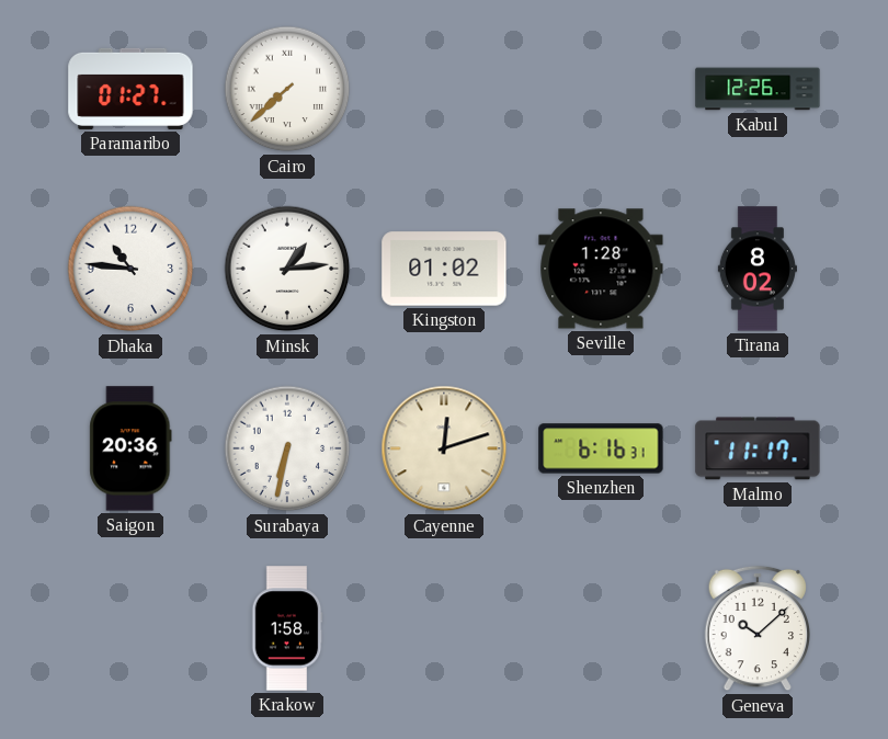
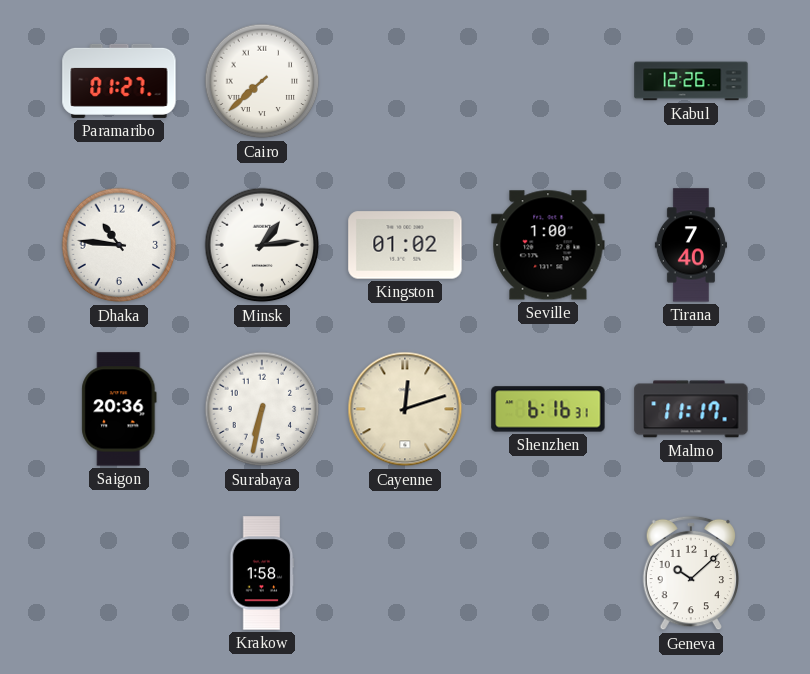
Seville: 1:28 -> 1:00
Tirana: 8:02 -> 7:40
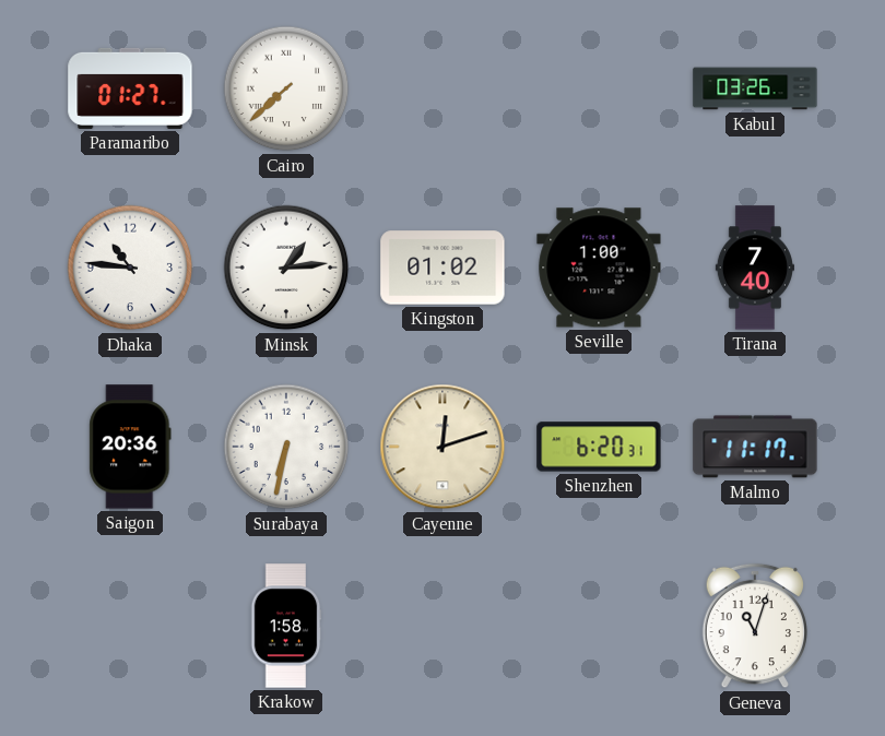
Kabul: 12:26 -> 03:26
Shenzhen: 6:16 -> 6:20
Geneva: 10:08 -> 11:03
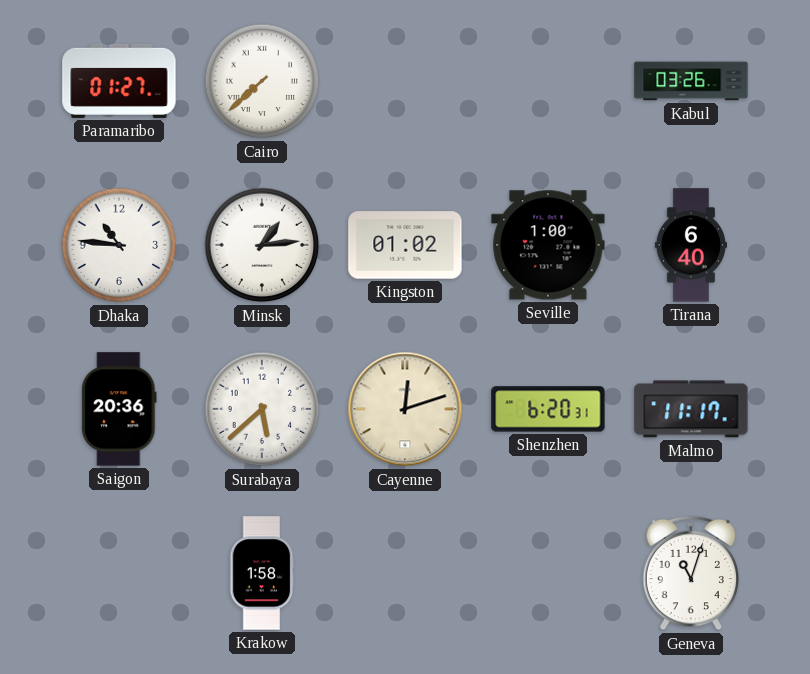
Tirana: 7:40 -> 6:40
Surabaya: 6:32 -> 5:38
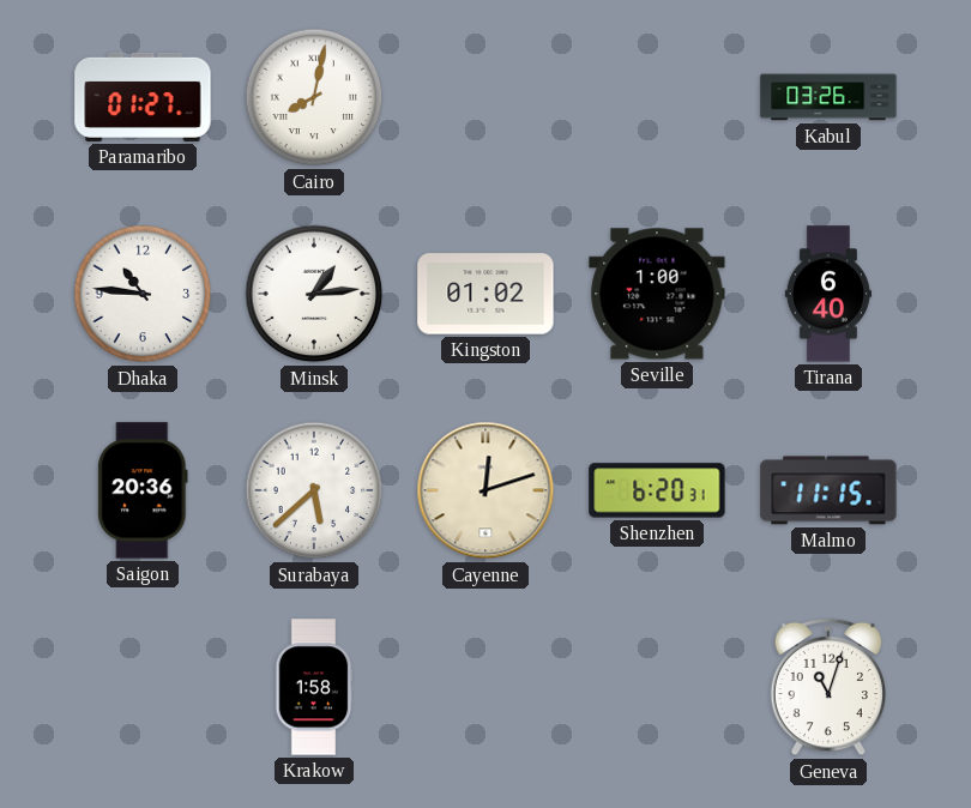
Cairo: 7:38 -> 8:02
Malmo: 11:17 -> 11:15
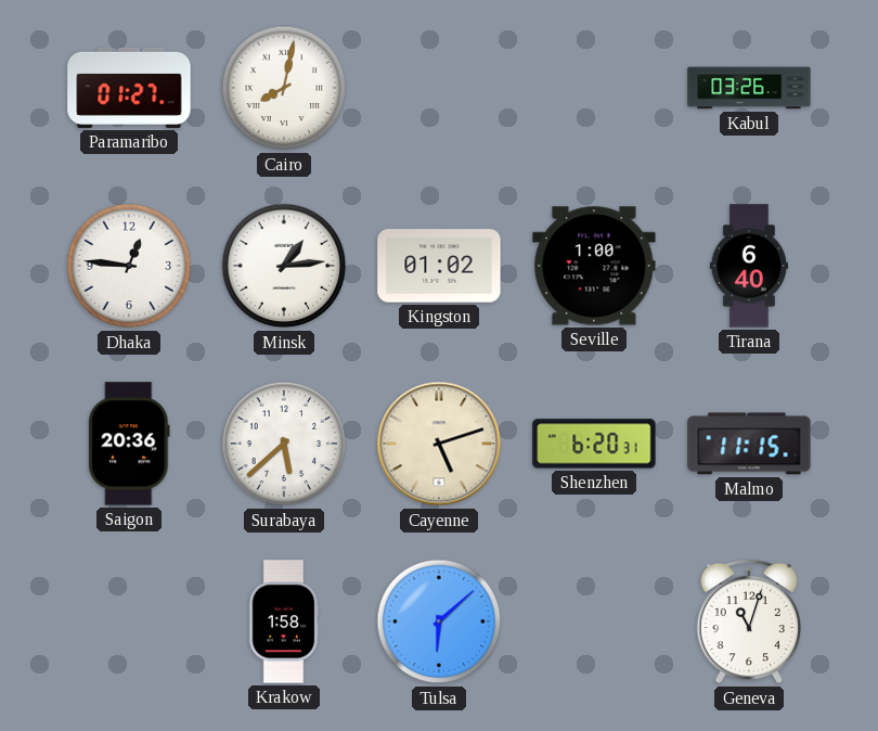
Dhaka: 10:46 -> 12:46
Cayenne: 12:12 -> 5:12
Tulsa: none -> 6:08
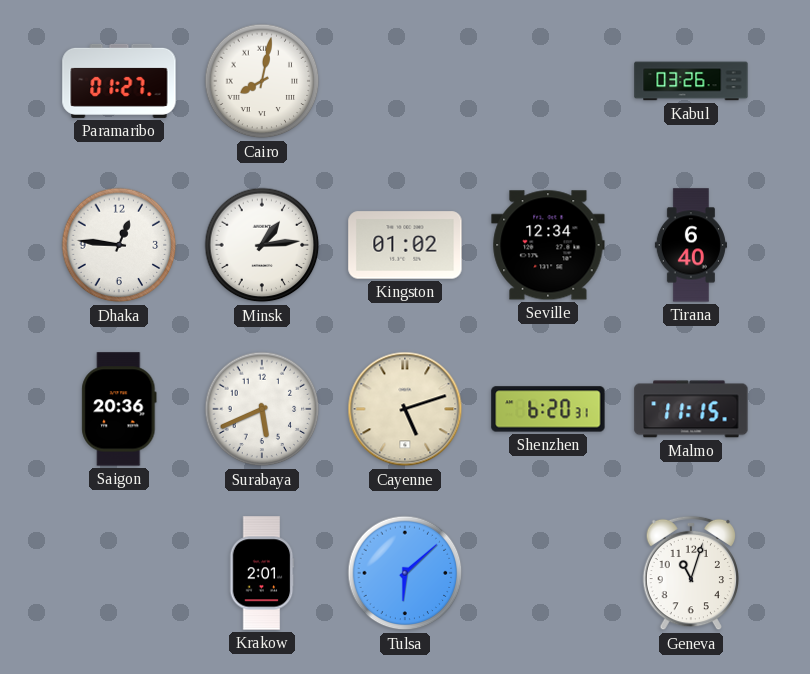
Seville: 1:00 -> 12:34
Surabaya: 5:38 -> 5:41
Krakow: 1:58 -> 2:01
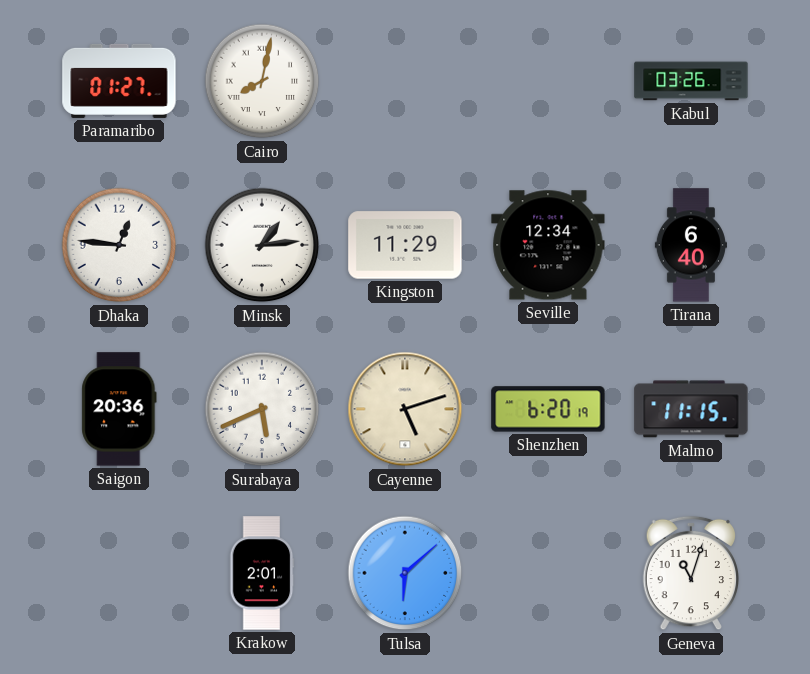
Kingston: 01:02 -> 11:29
Shenzhen: 6:20:31 -> 6:20:19
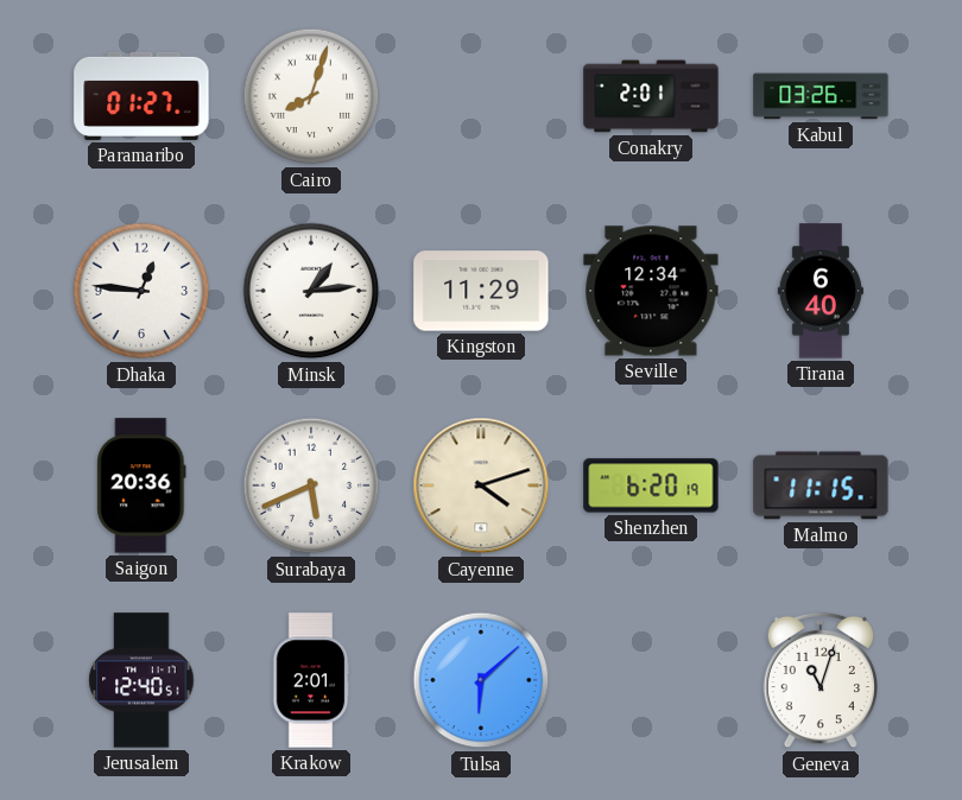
Cairo: 8:02 -> 8:03
Conakry: none -> 2:01
Cayenne: 5:12 -> 4:12
Jerusalem: none -> 12:40
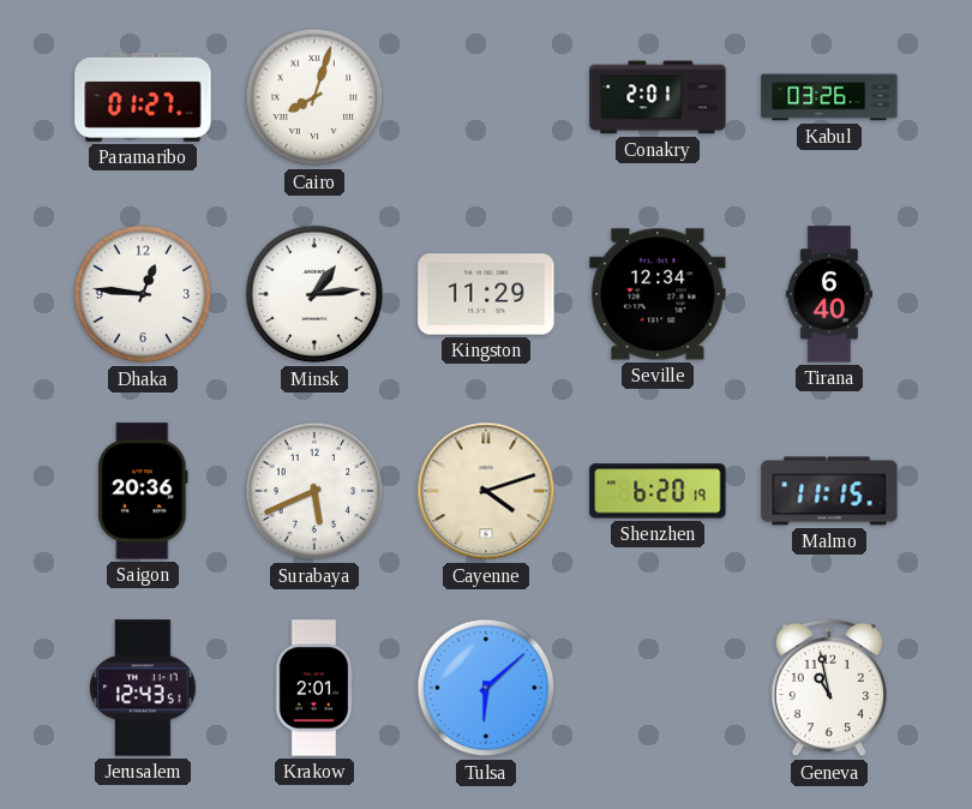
Jerusalem: 12:40 -> 12:43
Geneva: 11:03 -> 10:58
